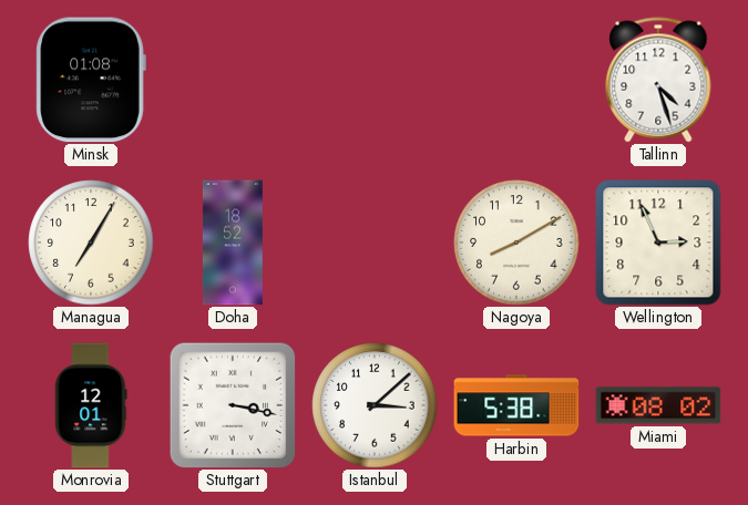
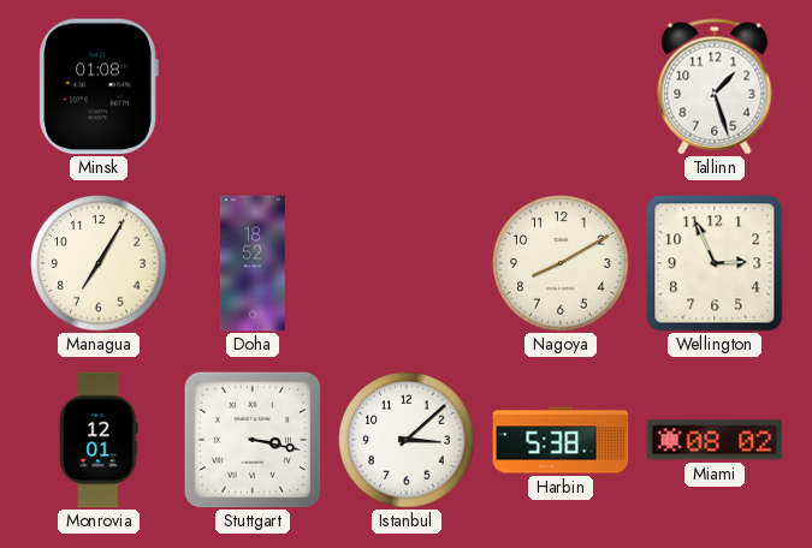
Tallinn: 4:27 -> 1:27
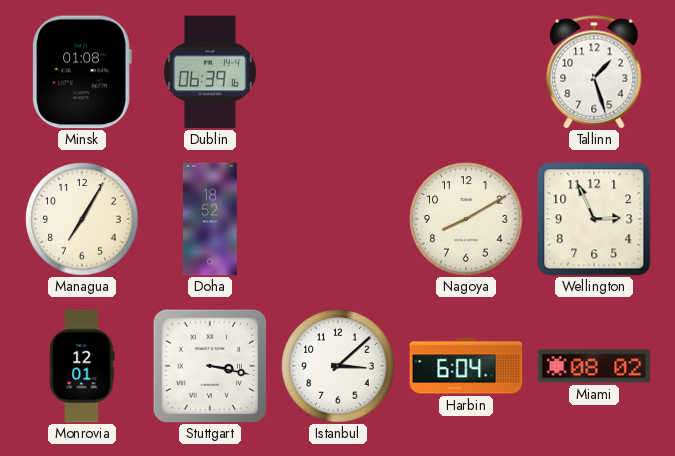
Dublin: none -> 06:39
Harbin: 5:38 -> 6:04
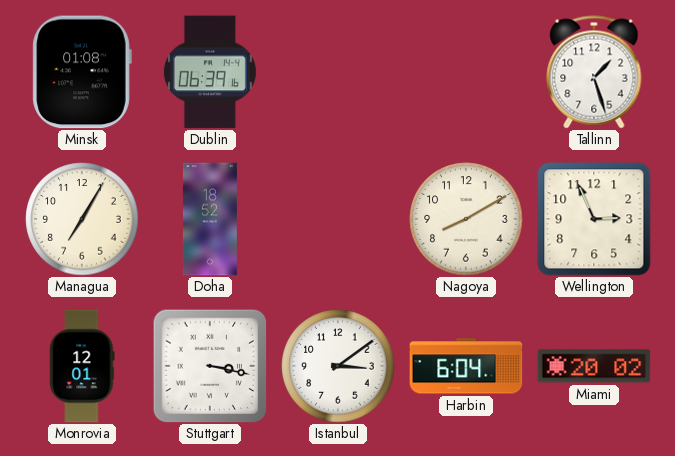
Istanbul: 3:08 -> 3:09
Miami: 08:02 -> 20:02
